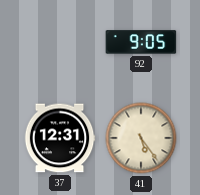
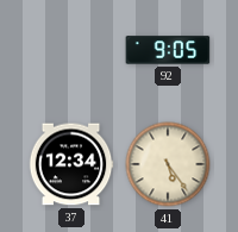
37: 12:31 -> 12:34
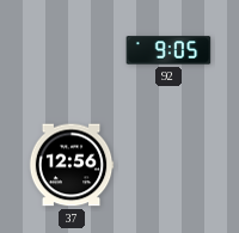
37: 12:34 -> 12:56
41: 5:24 -> none
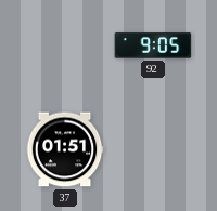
37: 12:56 -> 01:51
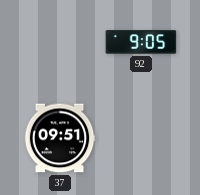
37: 01:51 -> 09:51
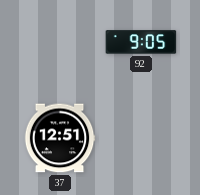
37: 09:51 -> 12:51
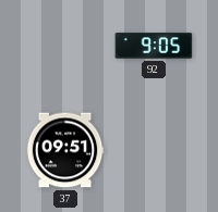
37: 12:51 -> 09:51
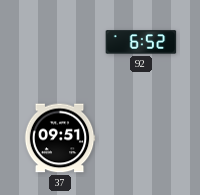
92: 9:05 -> 6:52
